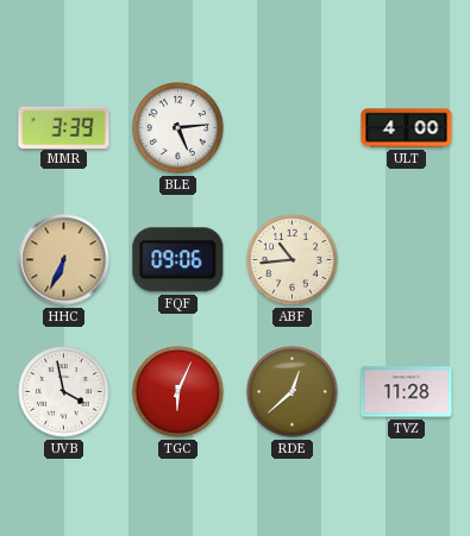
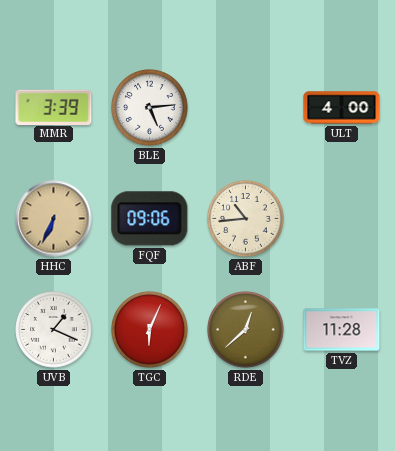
UVB: 3:58 -> 1:19
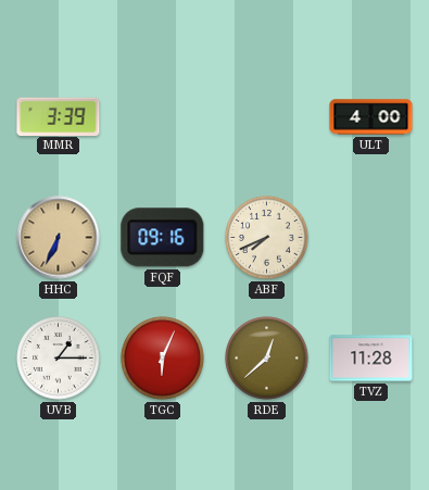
BLE: 5:14 -> none
FQF: 09:06 -> 09:16
ABF: 10:44 -> 7:41
UVB: 1:19 -> 1:15
